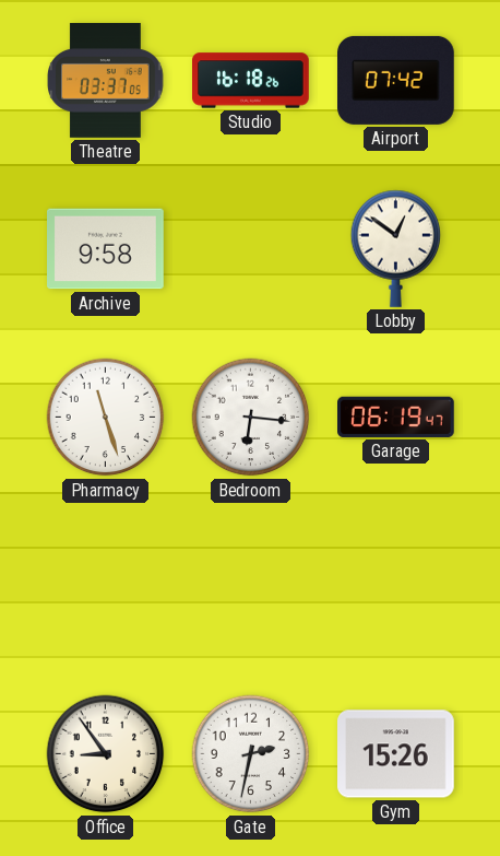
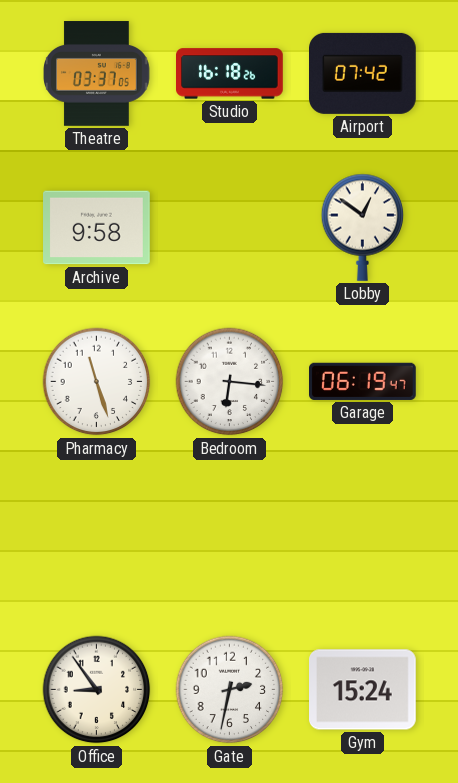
Gym: 15:26 -> 15:24
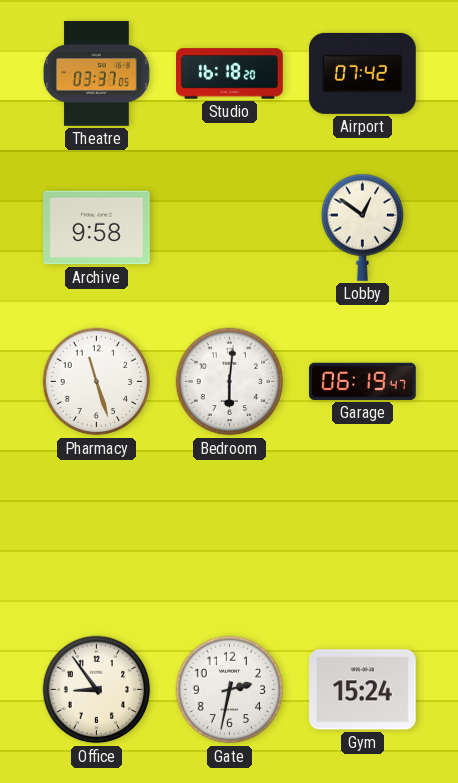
Studio: 16:18:26 -> 16:18:20
Bedroom: 6:16 -> 6:01
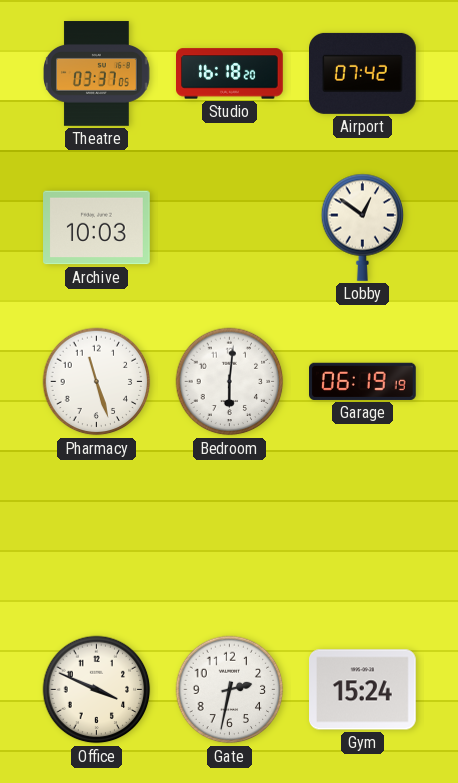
Archive: 9:58 -> 10:03
Garage: 06:19:47 -> 06:19:19
Office: 8:54 -> 3:49
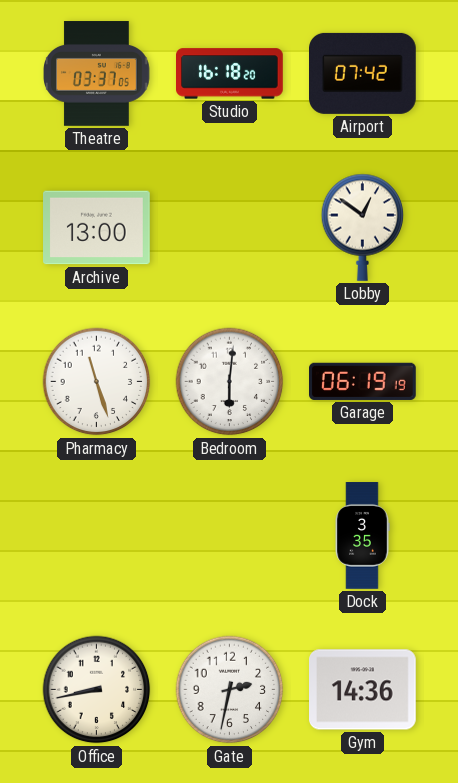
Archive: 10:03 -> 13:00
Dock: none -> 3:35
Office: 3:49 -> 8:43
Gym: 15:24 -> 14:36
